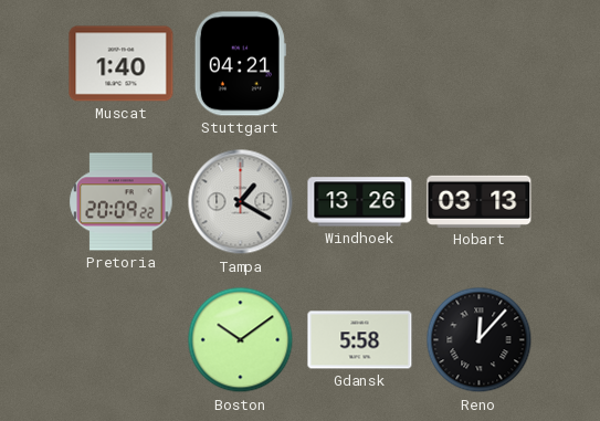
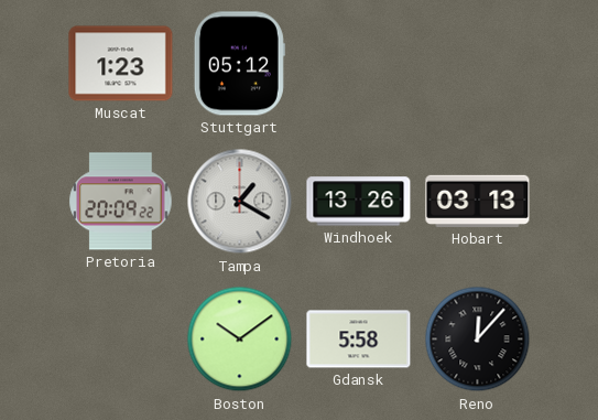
Muscat: 1:40 -> 1:23
Stuttgart: 04:21 -> 05:12
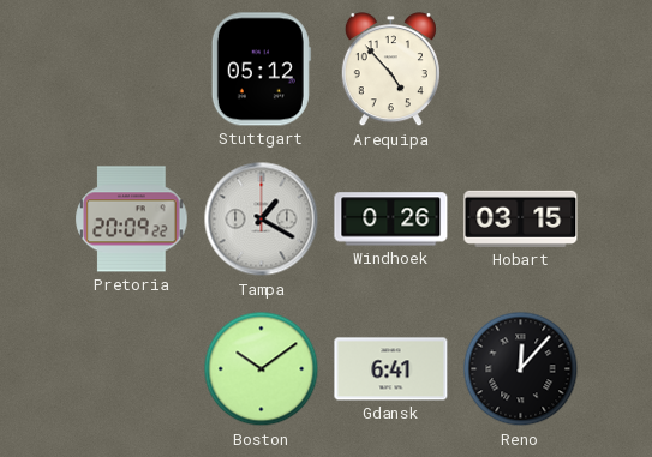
Muscat: 1:23 -> none
Arequipa: none -> 4:53
Windhoek: 13:26 -> 0:26
Hobart: 03:13 -> 03:15
Gdansk: 5:58 -> 6:41
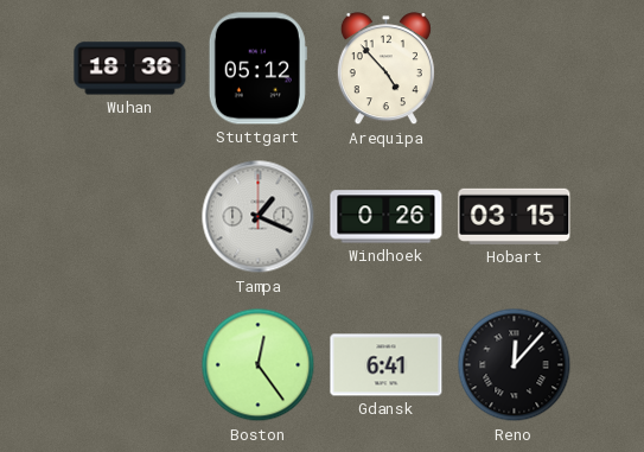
Wuhan: none -> 18:36
Pretoria: 20:09 -> none
Tampa: 1:20 -> 1:19
Boston: 10:09 -> 12:24
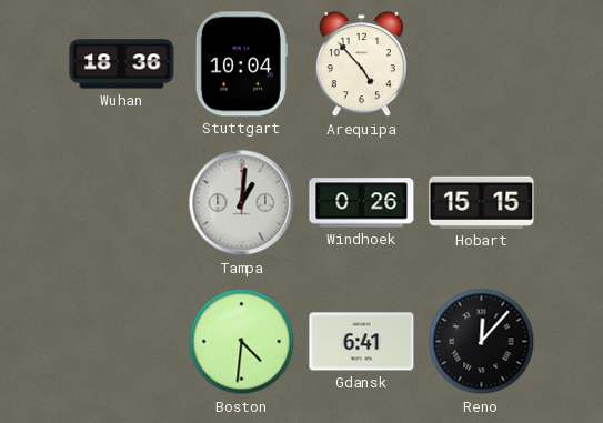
Stuttgart: 05:12 -> 10:04
Tampa: 1:19 -> 1:01
Hobart: 03:15 -> 15:15
Boston: 12:24 -> 4:31
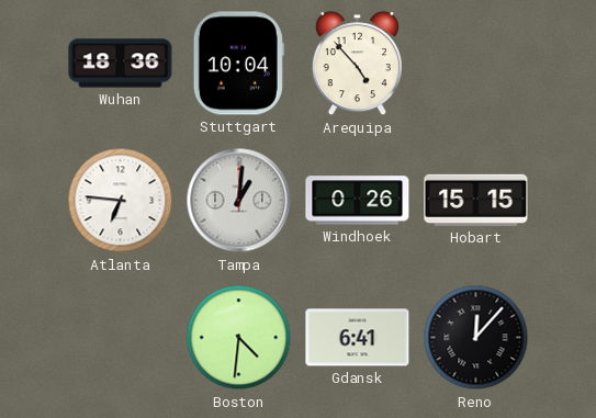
Atlanta: none -> 6:46
